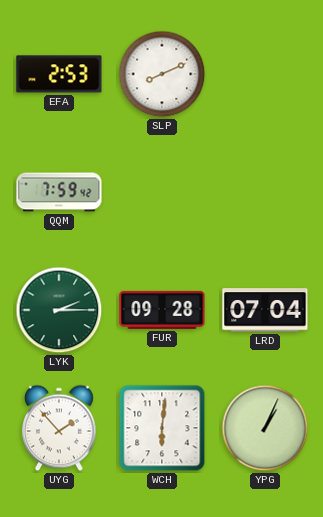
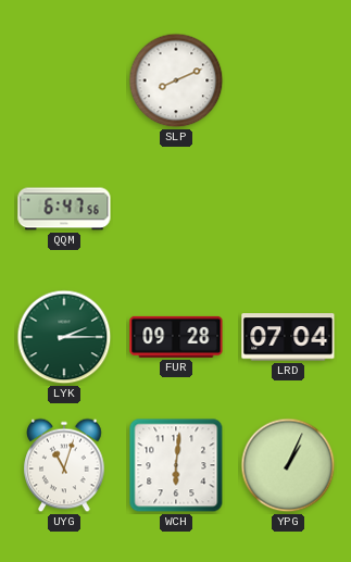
EFA: 2:53 -> none
QQM: 7:59 -> 6:47
UYG: 1:53 -> 11:03
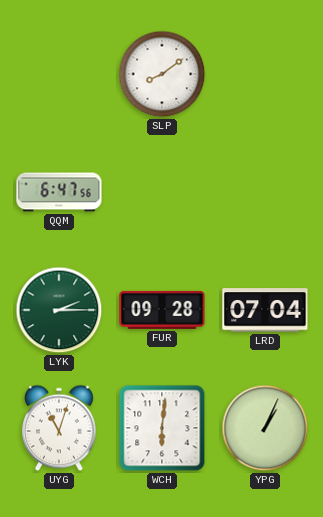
SLP: 8:11 -> 8:09
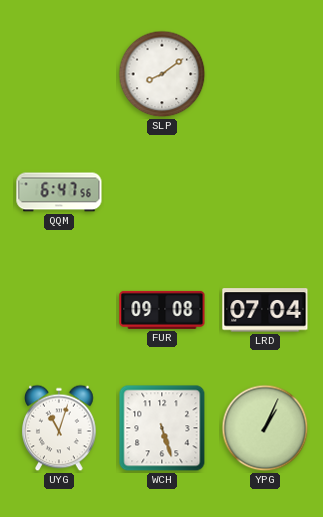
LYK: 2:15 -> none
FUR: 09:28 -> 09:08
WCH: 6:01 -> 5:27
